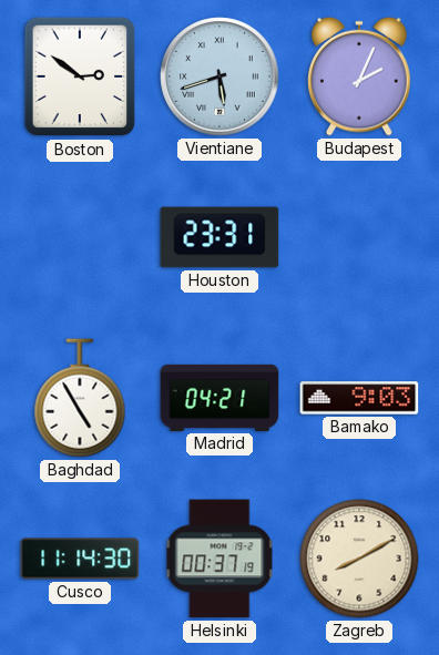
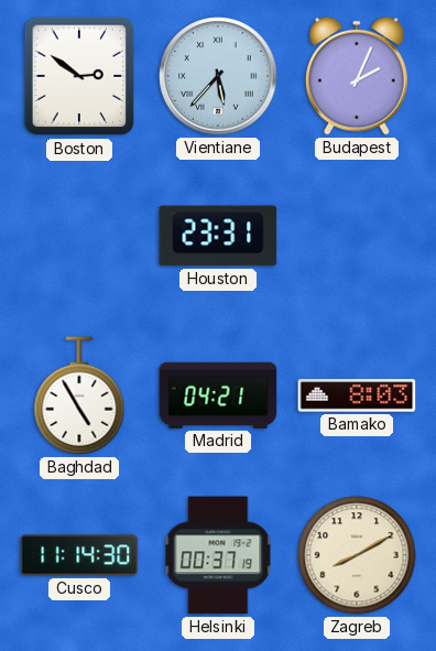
Vientiane: 5:42 -> 5:37
Bamako: 9:03 -> 8:03
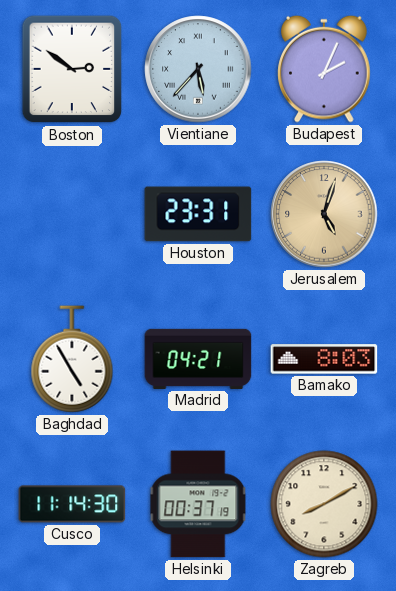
Jerusalem: none -> 5:03
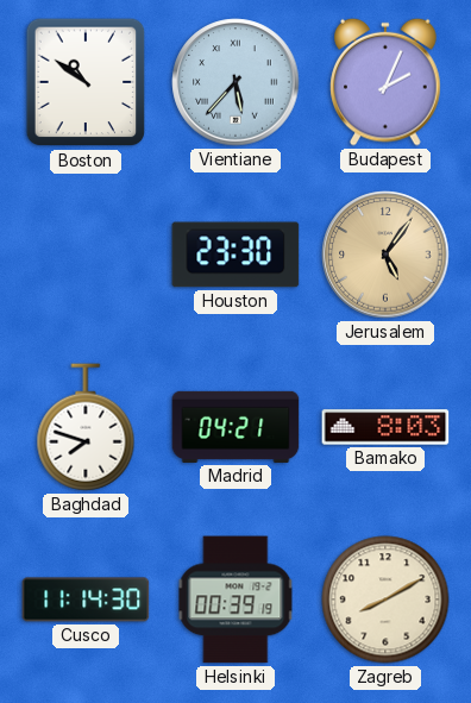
Boston: 2:51 -> 10:51
Houston: 23:31 -> 23:30
Jerusalem: 5:03 -> 5:06
Baghdad: 4:55 -> 7:48
Helsinki: 00:37 -> 00:39
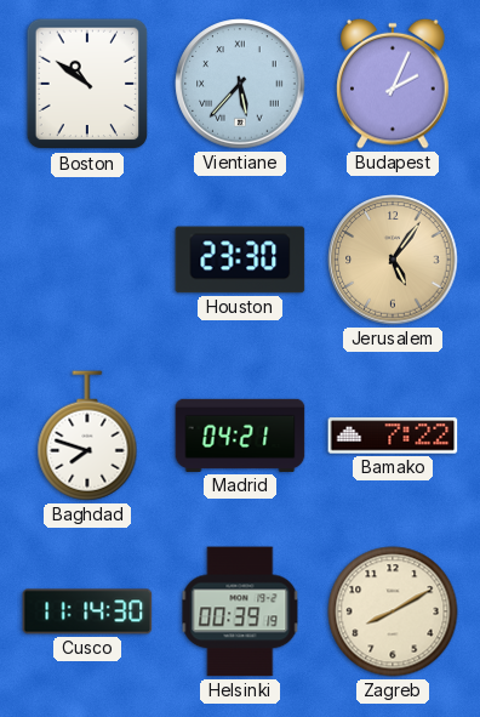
Bamako: 8:03 -> 7:22
